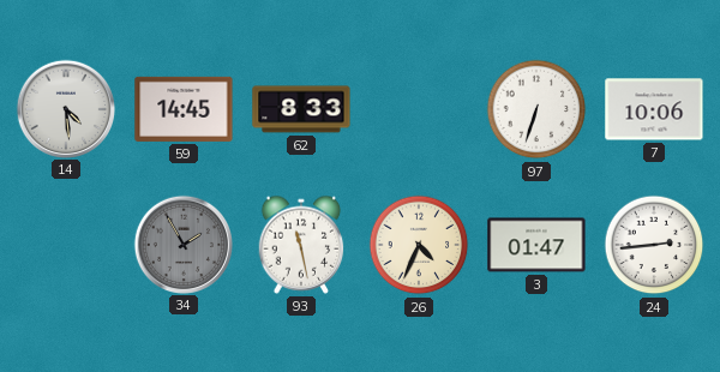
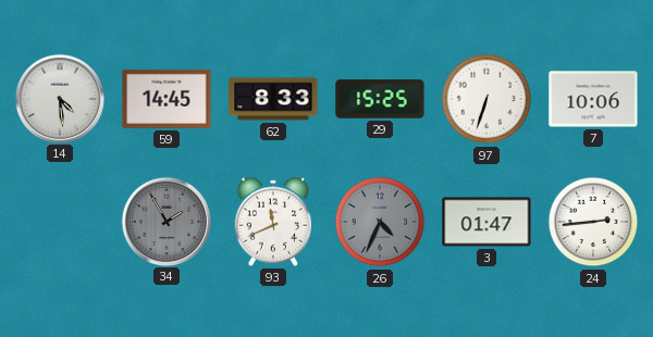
29: none -> 15:25
93: 11:28 -> 11:41
26 dial: cream -> grey
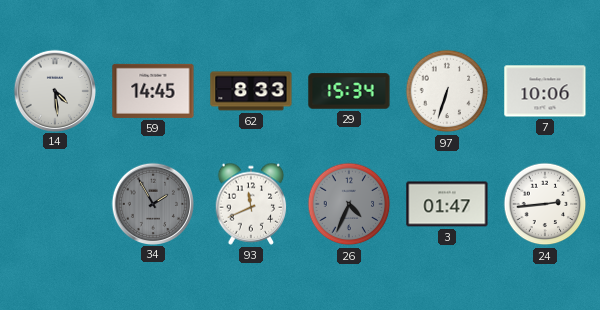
29: 15:25 -> 15:34
